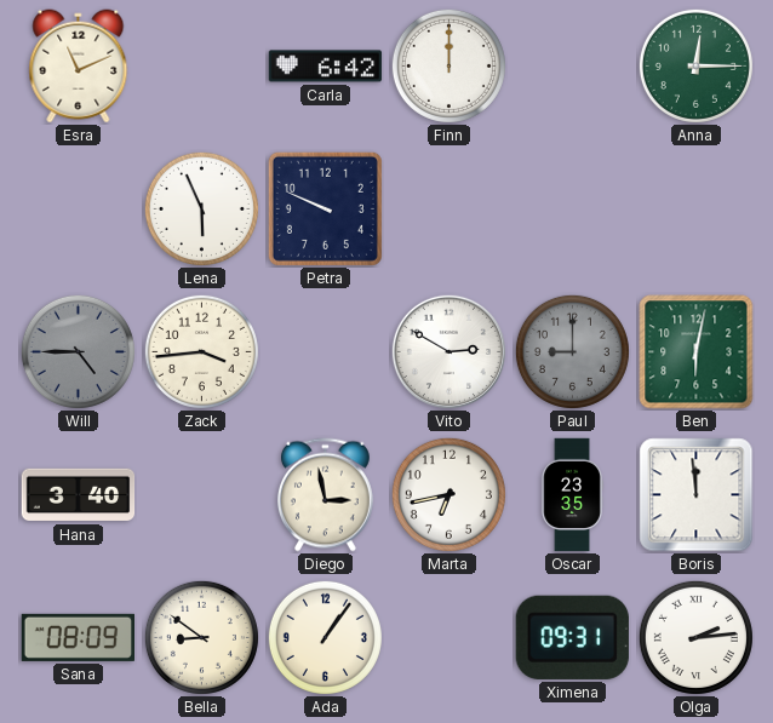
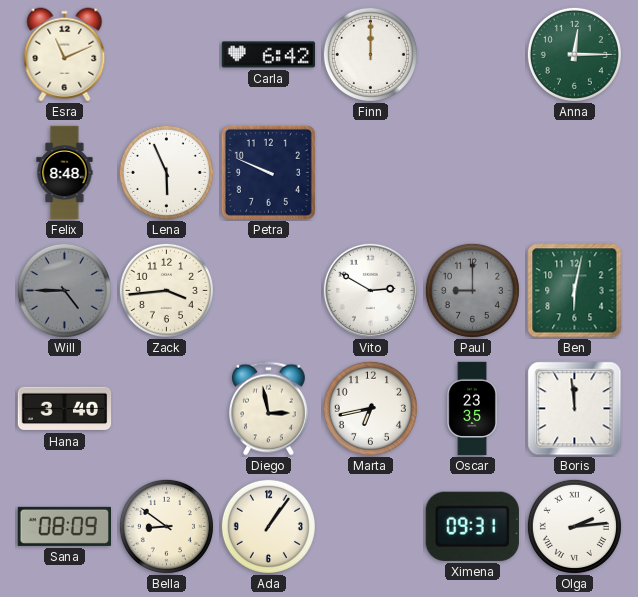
Felix: none -> 8:48
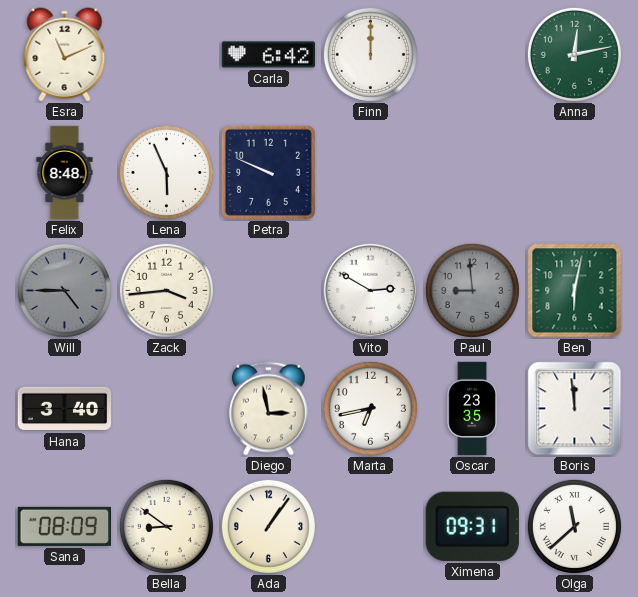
Anna: 12:15 -> 12:13
Paul: 9:00 -> 8:59
Olga: 2:14 -> 11:38
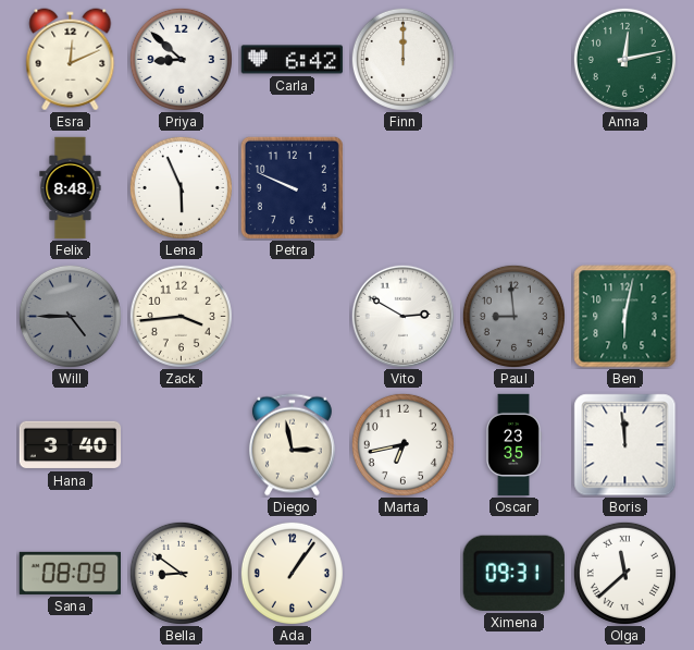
Esra: 11:11 -> 12:11
Priya: none -> 8:52
